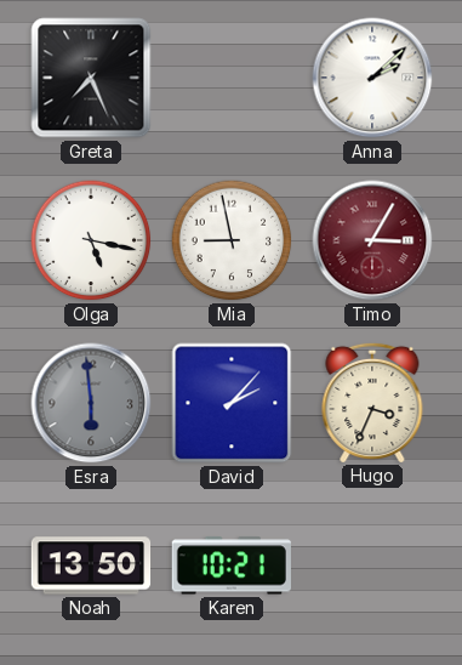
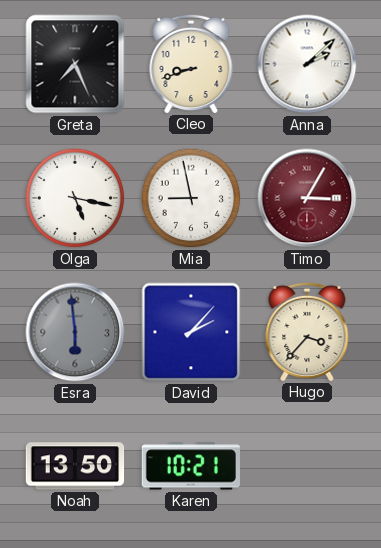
Cleo: none -> 8:42
Hugo: 3:34 -> 3:37
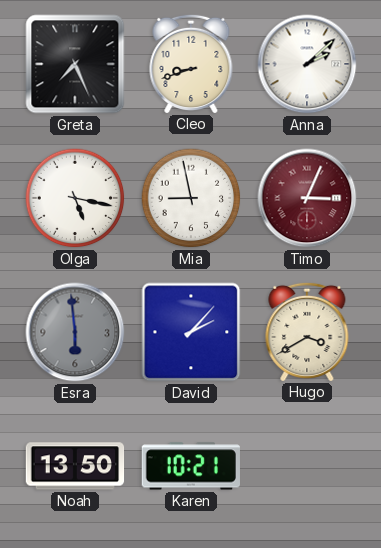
Timo: 3:05 -> 3:04
Hugo: 3:37 -> 3:40
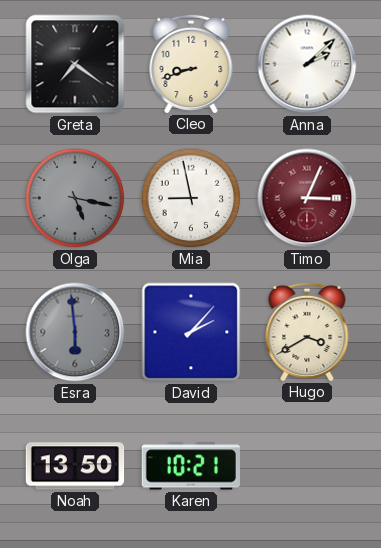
Greta: 7:26 -> 7:21
Olga dial: white -> grey
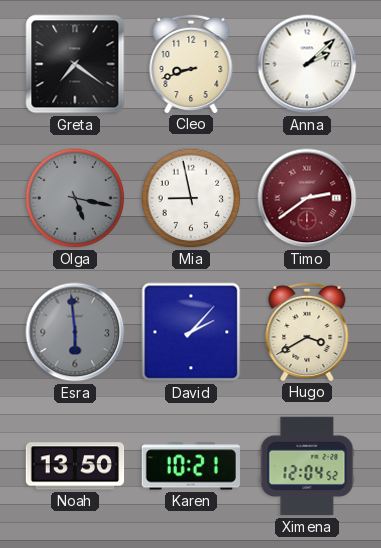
Timo: 3:04 -> 2:39
Ximena: none -> 12:04
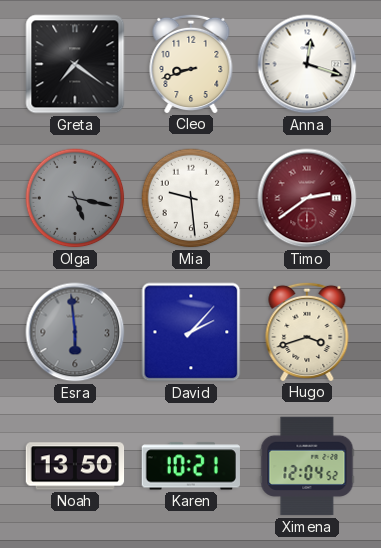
Anna: 2:08 -> 12:18
Mia: 8:58 -> 9:29
Hugo: 3:40 -> 3:42
